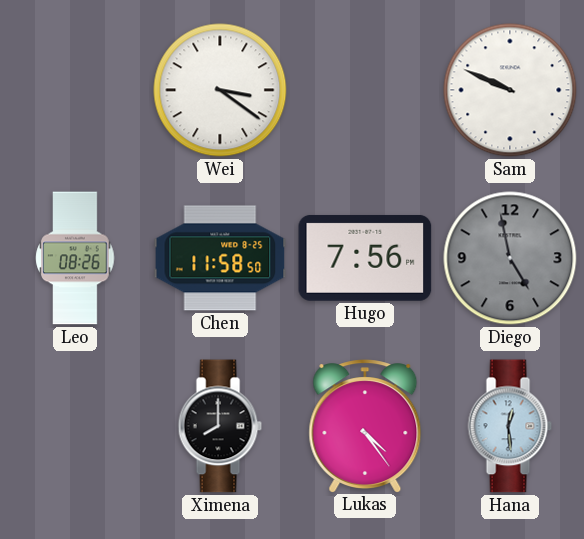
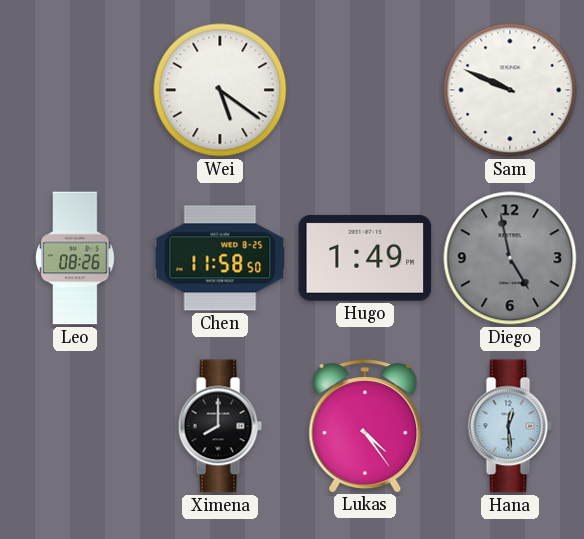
Wei: 3:21 -> 5:21
Hugo: 7:56 -> 1:49
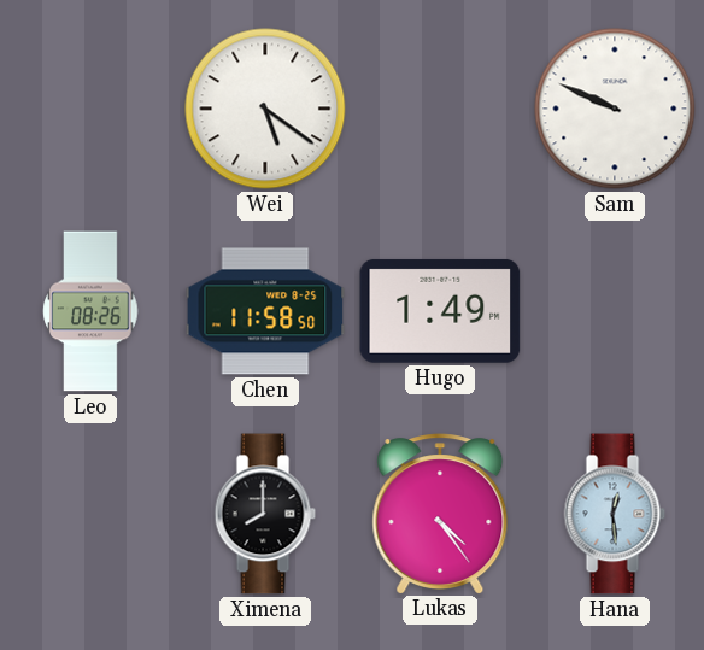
Diego: 4:58 -> none
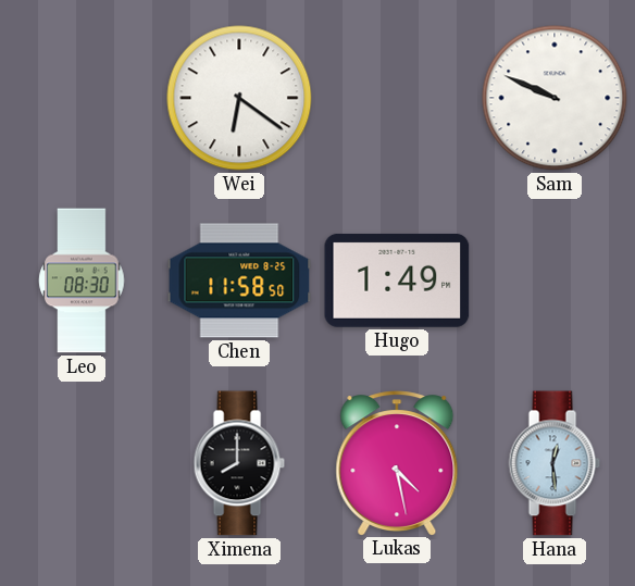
Wei: 5:21 -> 6:21
Leo: 08:26 -> 08:30
Lukas: 4:24 -> 4:28
